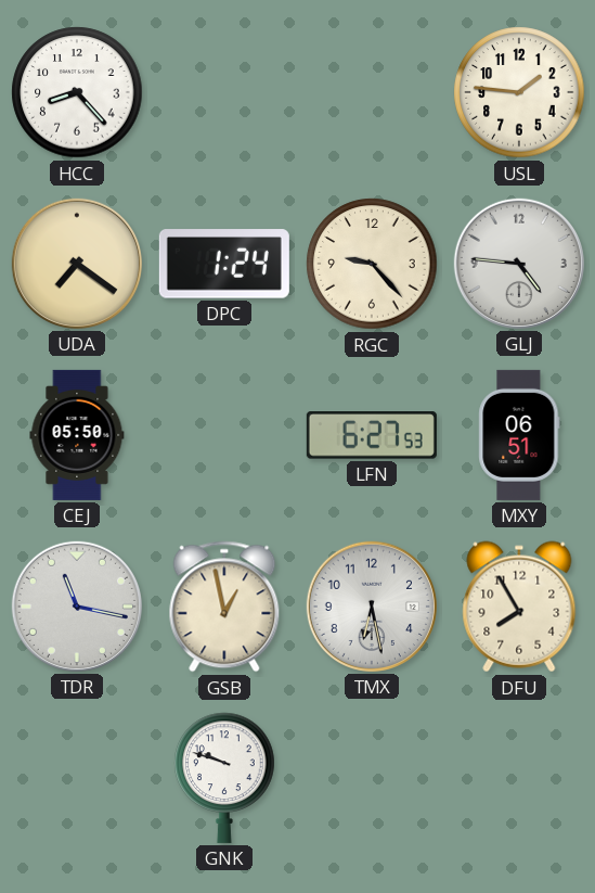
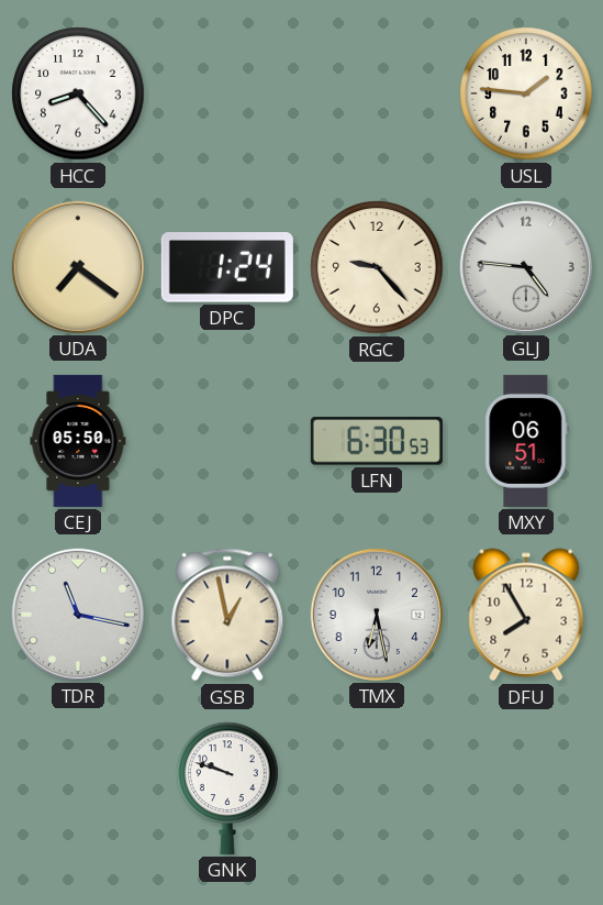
LFN: 6:27 -> 6:30
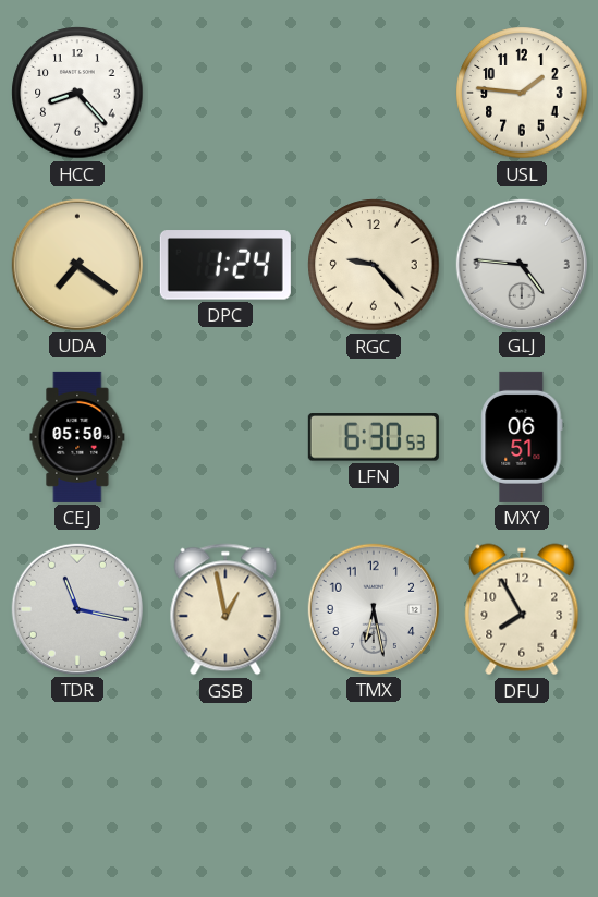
GNK: 9:48 -> none
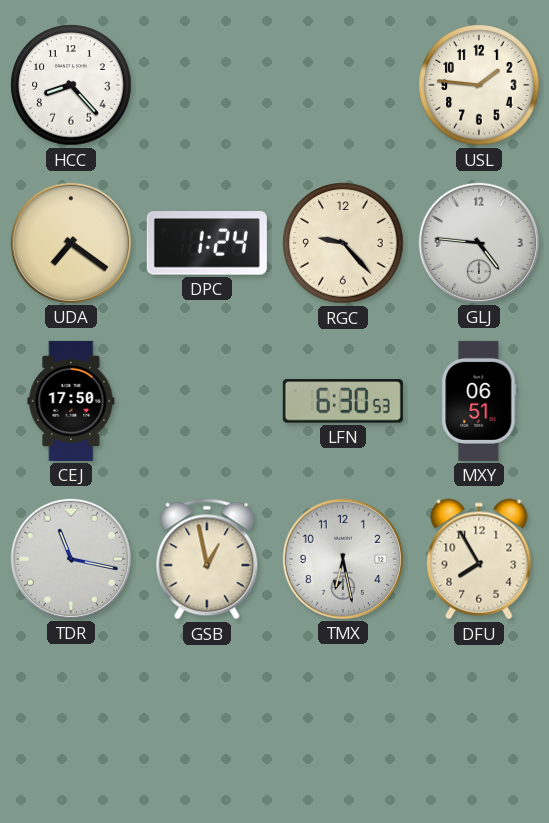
CEJ: 05:50 -> 17:50
